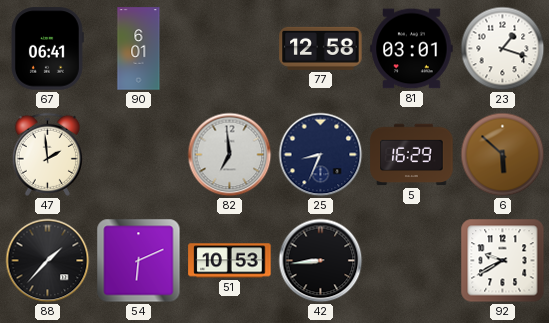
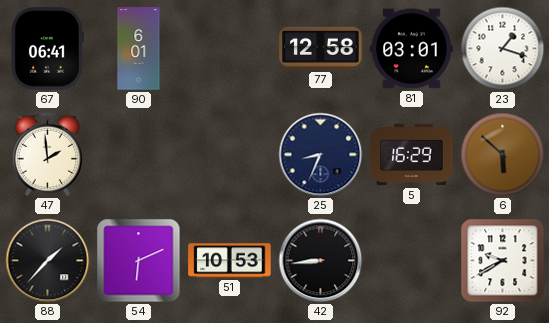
82: 6:59 -> none
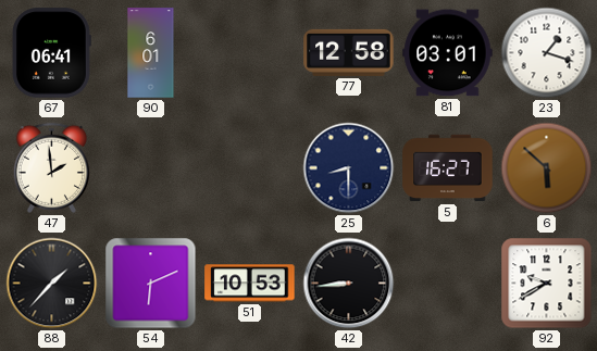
25: 8:34 -> 8:30
5: 16:29 -> 16:27
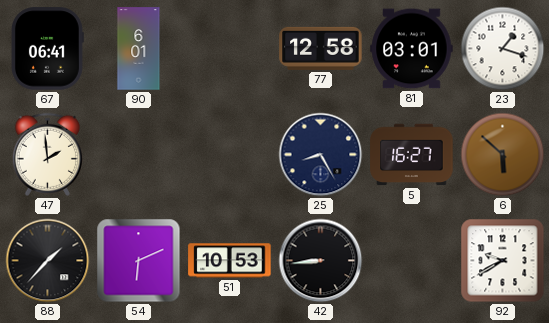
25: 8:30 -> 8:25
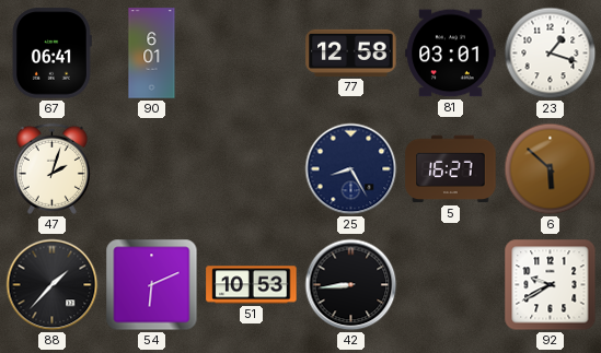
47: 1:59 -> 2:03
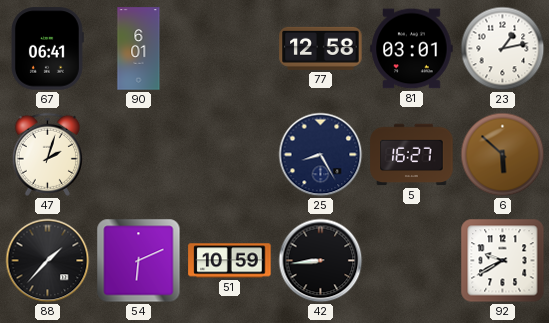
23: 1:18 -> 1:13
51: 10:53 -> 10:59
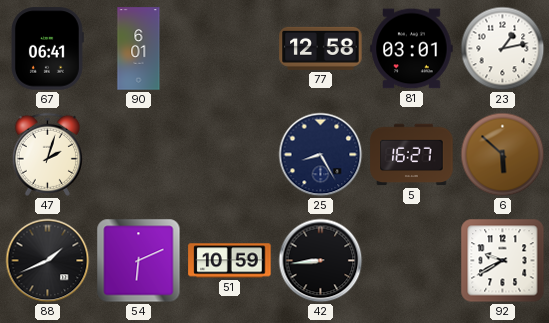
88: 1:37 -> 1:41
